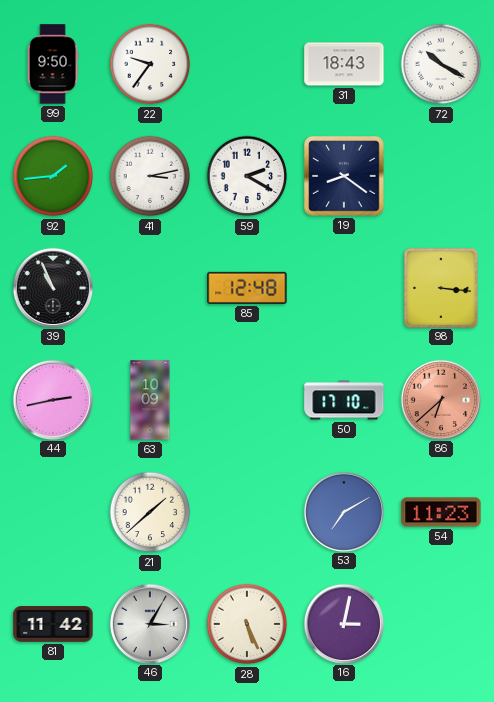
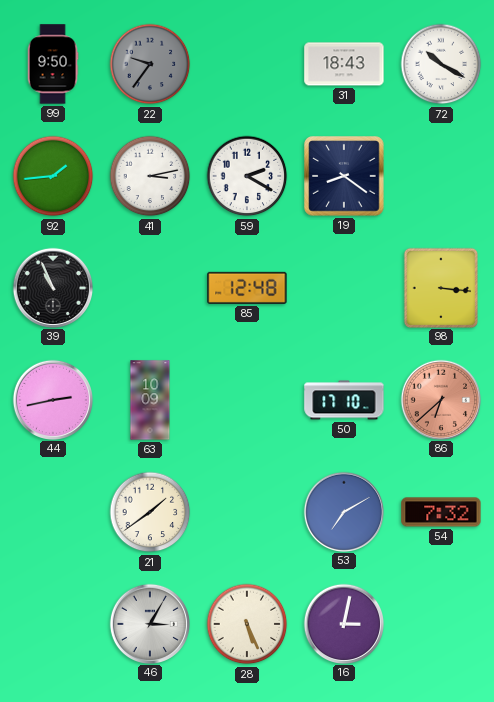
22 dial: white -> grey
21: 1:38 -> 1:39
54: 11:23 -> 7:32
81: 11:42 -> none
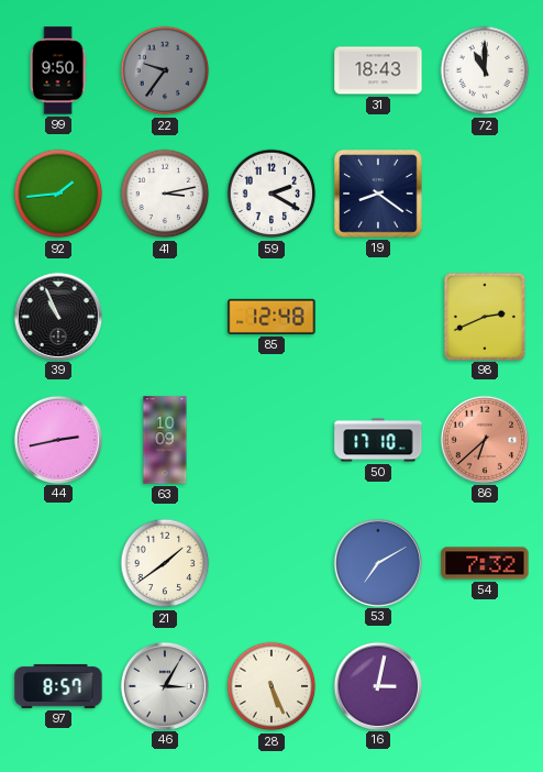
72: 10:20 -> 11:00
98: 3:16 -> 2:41
97: none -> 8:57
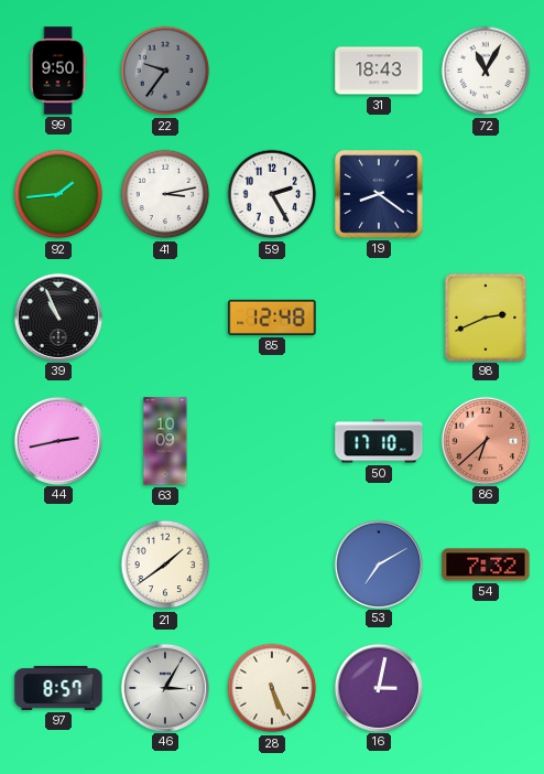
72: 11:00 -> 11:05
59: 2:20 -> 2:25
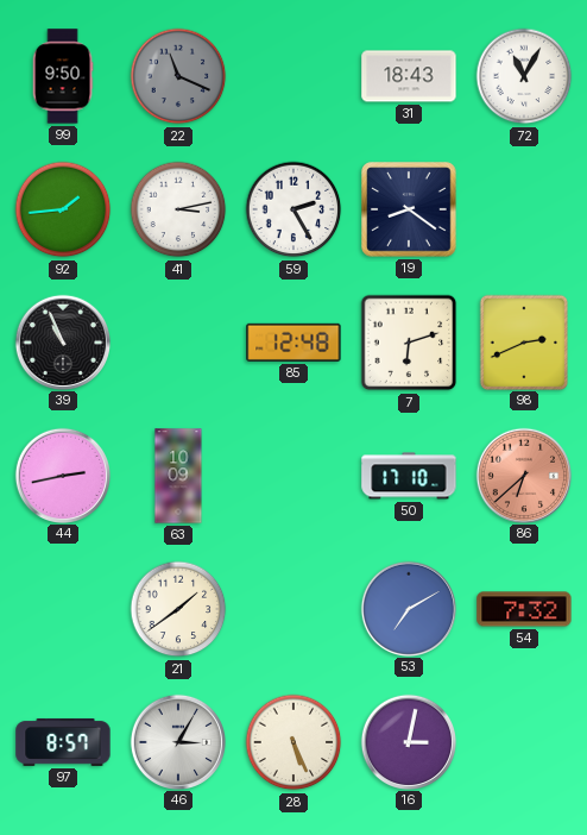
22: 9:36 -> 11:19
7: none -> 6:12
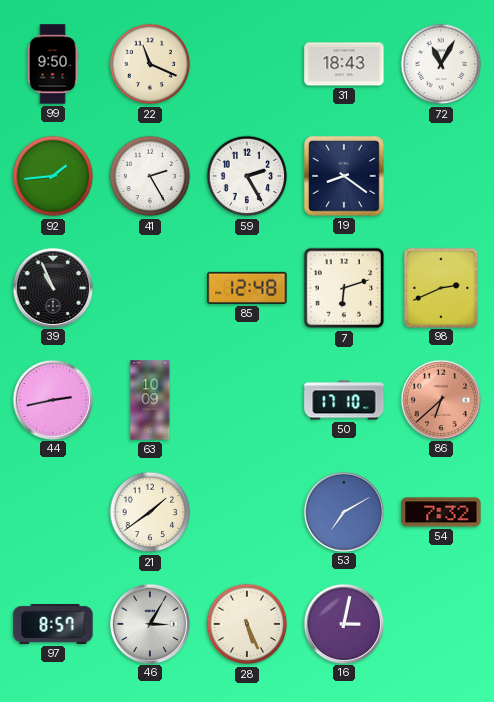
22 dial: grey -> cream
41: 3:13 -> 2:25
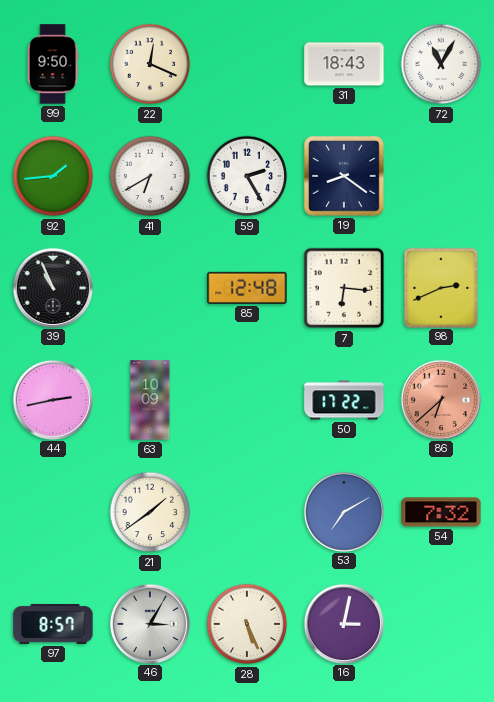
22: 11:19 -> 12:19
41: 2:25 -> 6:40
7: 6:12 -> 6:16
50: 17:10 -> 17:22
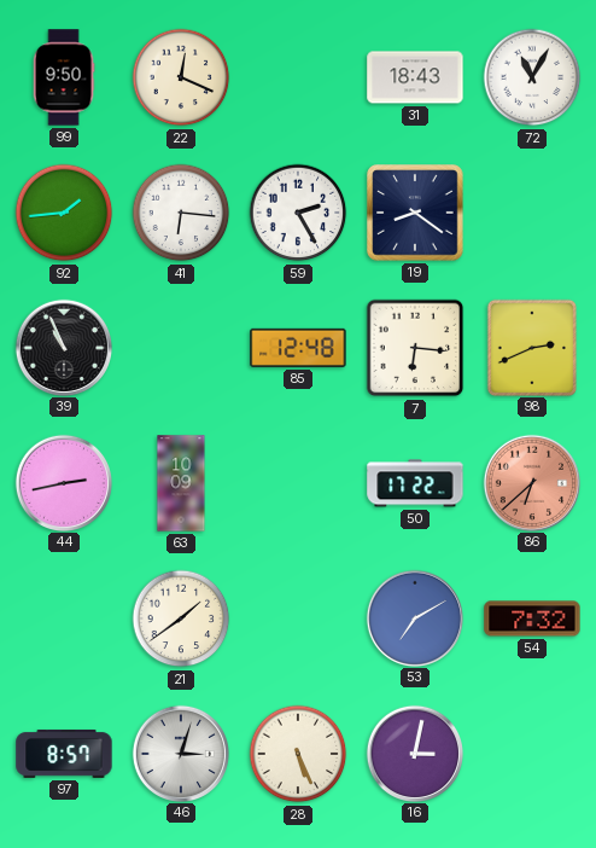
41: 6:40 -> 6:16
46: 3:05 -> 3:03
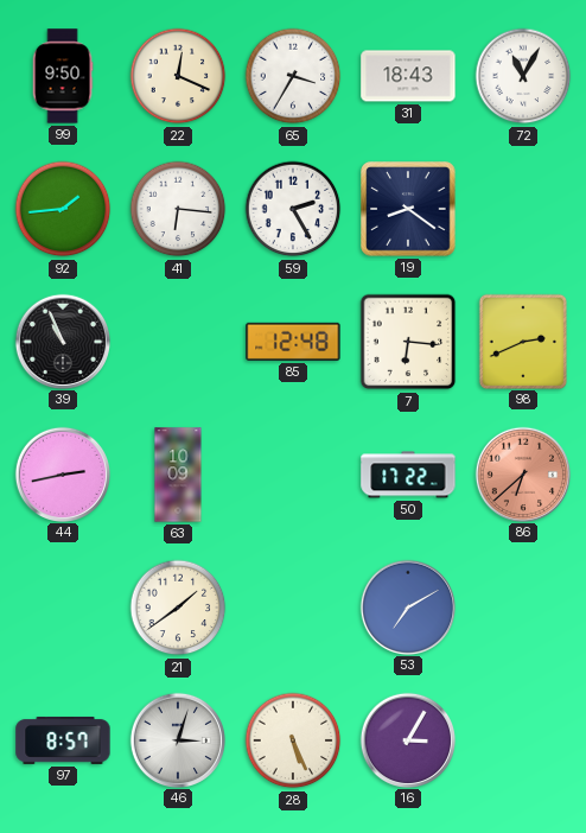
65: none -> 3:35
54: 7:32 -> none
16: 3:02 -> 3:05
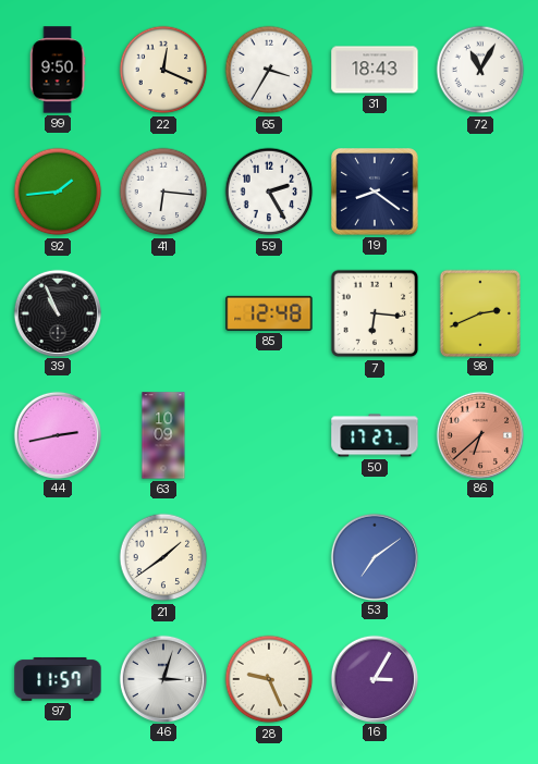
50: 17:22 -> 17:27
53: 7:10 -> 7:09
97: 8:57 -> 11:57
28: 5:26 -> 9:26
